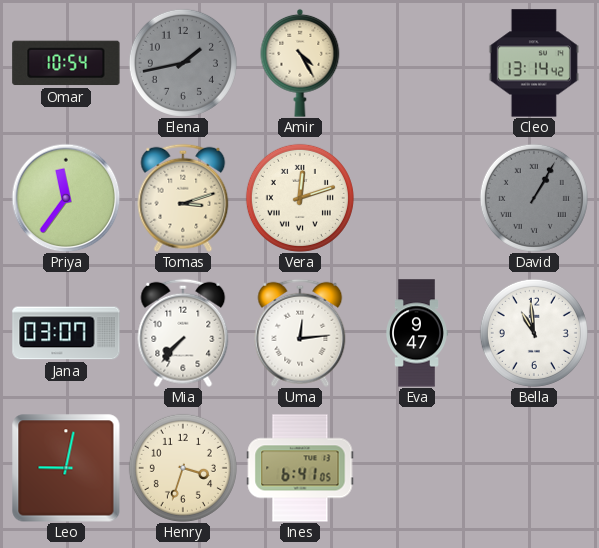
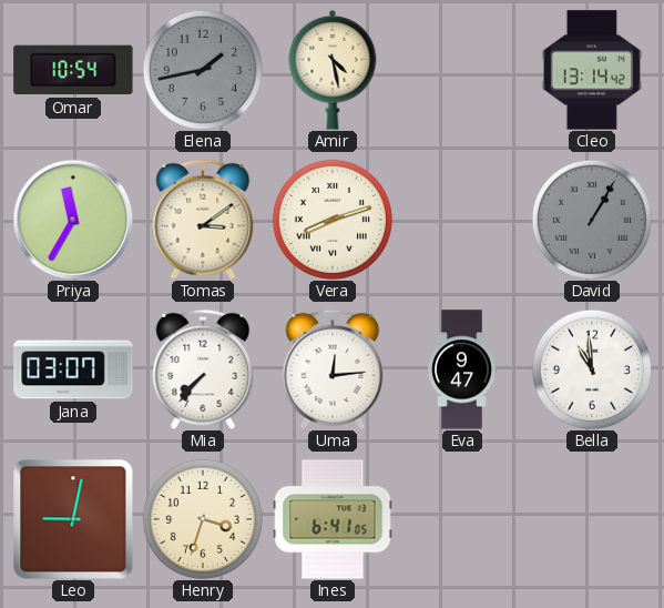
Amir: 4:25 -> 4:28
Priya: 11:36 -> 11:35
Tomas: 3:12 -> 3:09
Vera: 12:12 -> 8:12
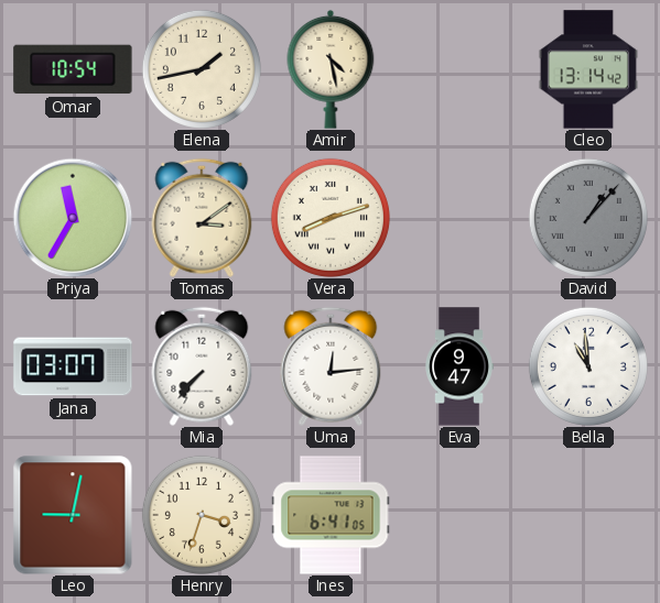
Elena dial: grey -> cream
David: 1:05 -> 1:07
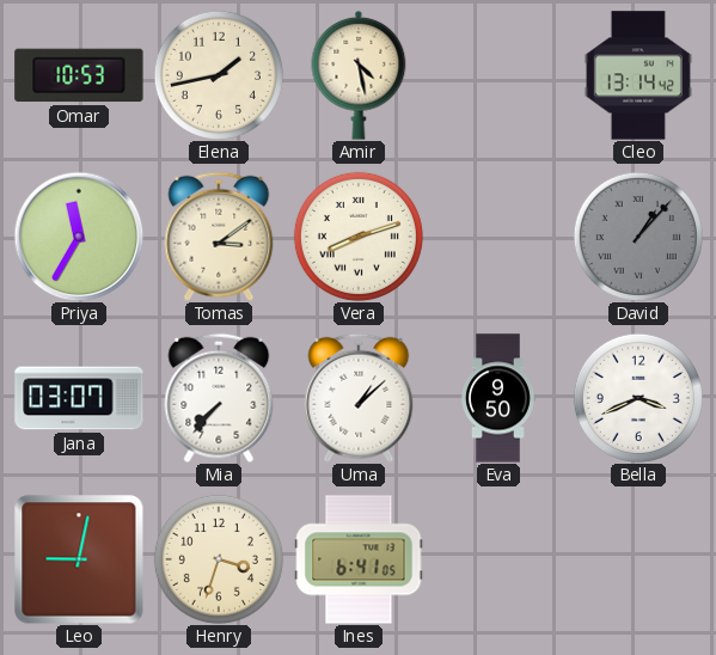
Omar: 10:54 -> 10:53
Uma: 12:14 -> 1:08
Eva: 9:47 -> 9:50
Bella: 10:59 -> 3:41
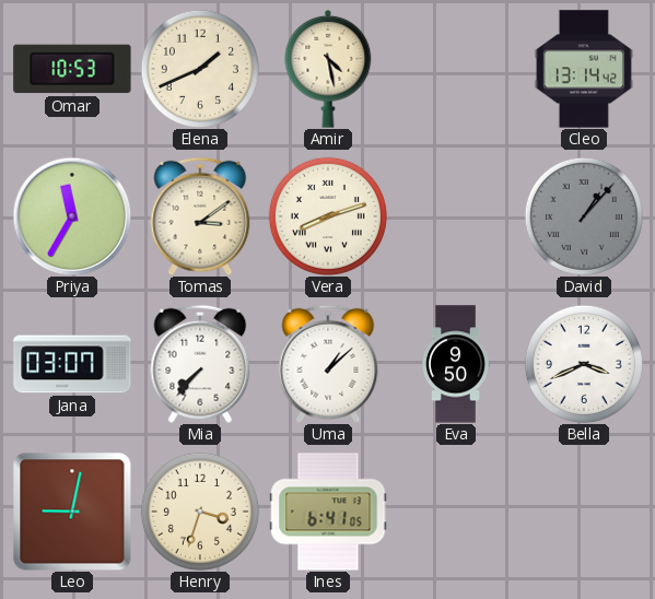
Elena: 1:43 -> 1:41
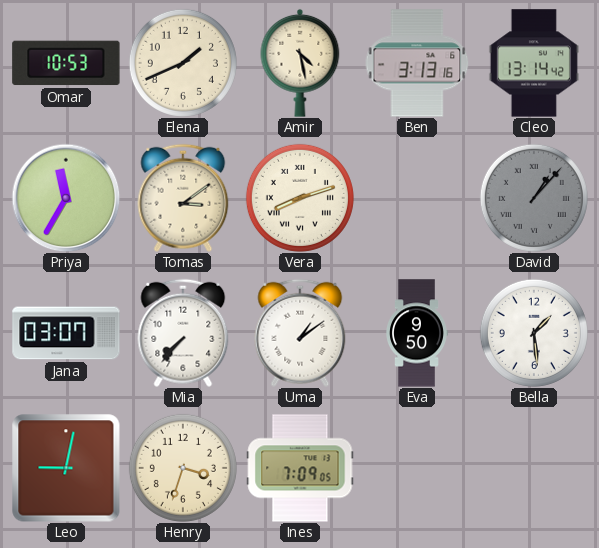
Ben: none -> 3:13
Uma: 1:08 -> 1:09
Bella: 3:41 -> 1:29
Ines: 6:41 -> 7:09
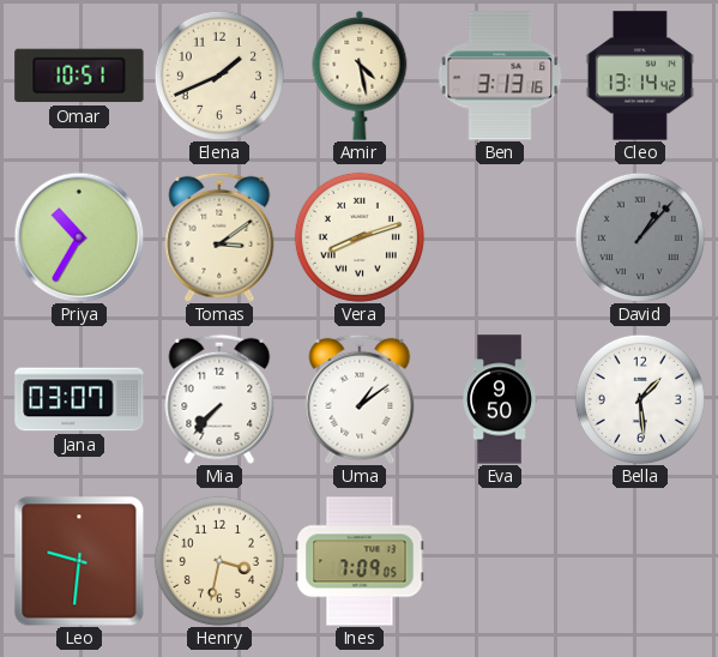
Omar: 10:53 -> 10:51
Priya: 11:35 -> 10:35
Leo: 9:02 -> 9:31
Henry: 3:33 -> 3:32
